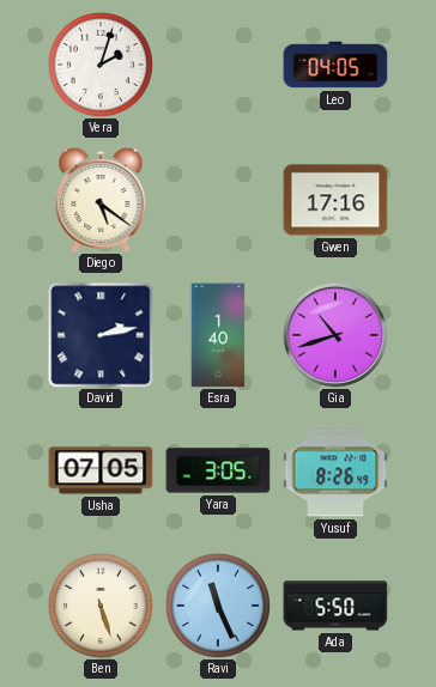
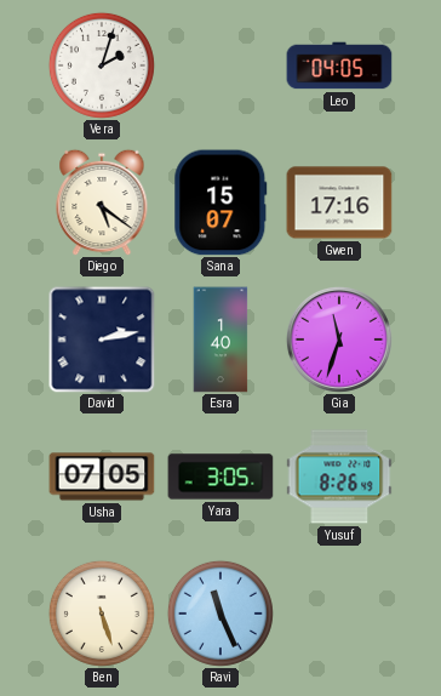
Sana: none -> 15:07
Gia: 10:42 -> 11:33
Ada: 5:50 -> none
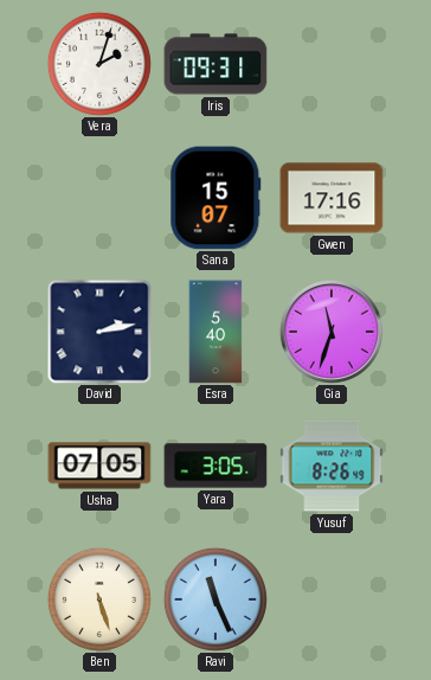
Iris: none -> 09:31
Leo: 04:05 -> none
Diego: 5:21 -> none
Esra: 1:40 -> 5:40
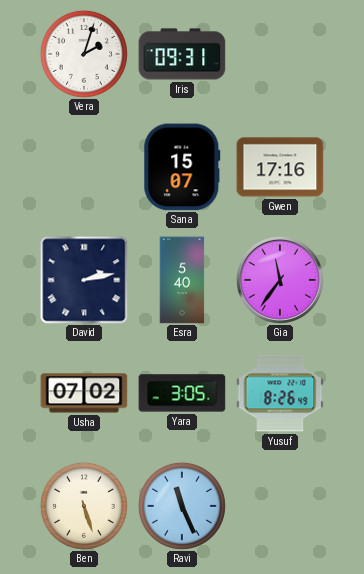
Gia: 11:33 -> 11:36
Usha: 07:05 -> 07:02
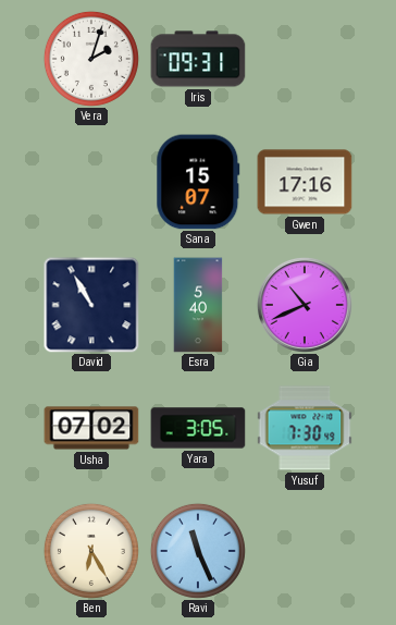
David: 2:13 -> 10:55
Gia: 11:36 -> 10:41
Yusuf: 8:26 -> 7:30
Ben: 5:27 -> 6:25
